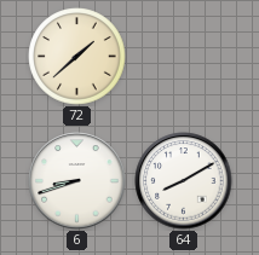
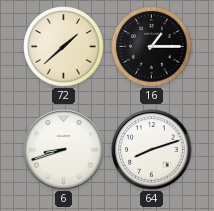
16: none -> 1:15
64: 8:10 -> 8:12
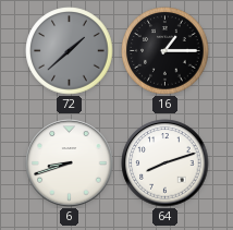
72 dial: cream -> grey
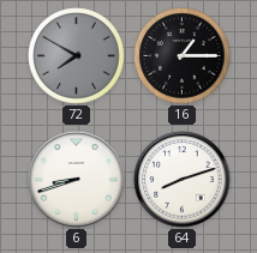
72: 1:38 -> 7:50
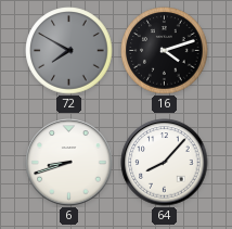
16: 1:15 -> 4:12
64: 8:12 -> 8:07
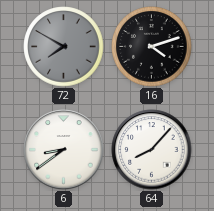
6: 8:42 -> 8:39
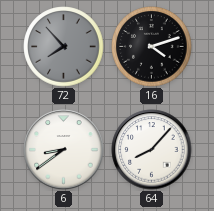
72: 7:50 -> 7:53
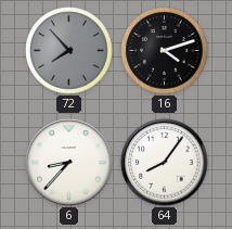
6: 8:39 -> 8:37
64: 8:07 -> 8:06
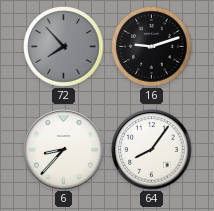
16: 4:12 -> 9:12
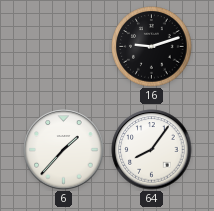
72: 7:53 -> none
6: 8:37 -> 1:37
